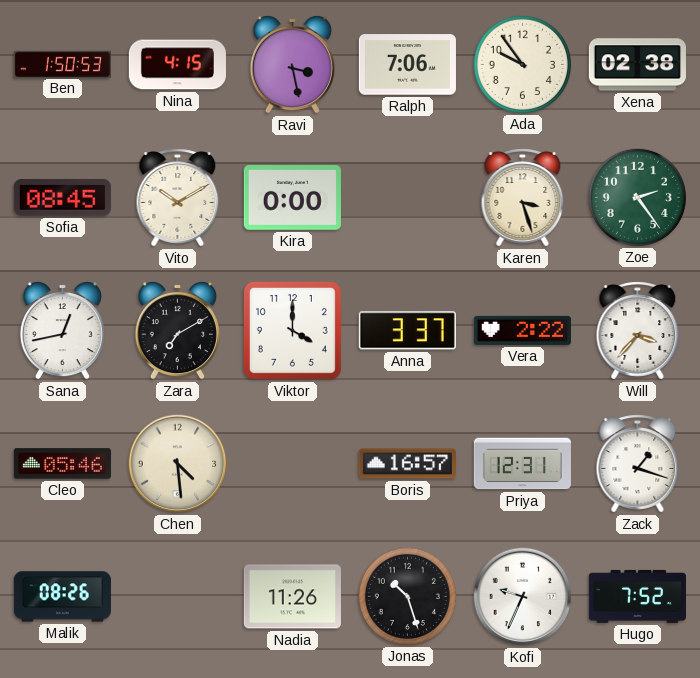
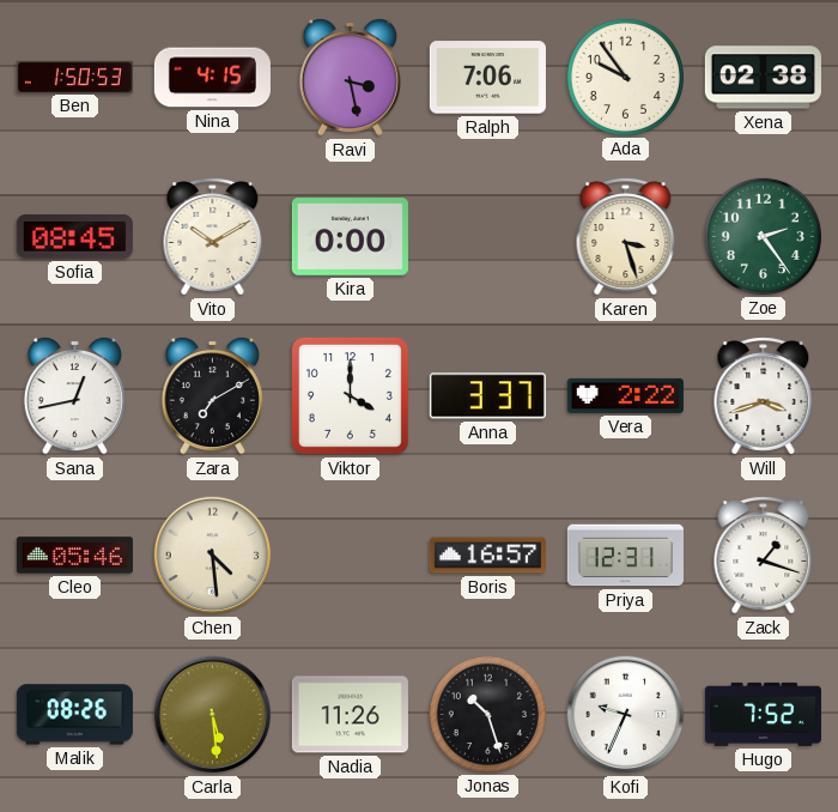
Will: 3:37 -> 3:42
Carla: none -> 5:29
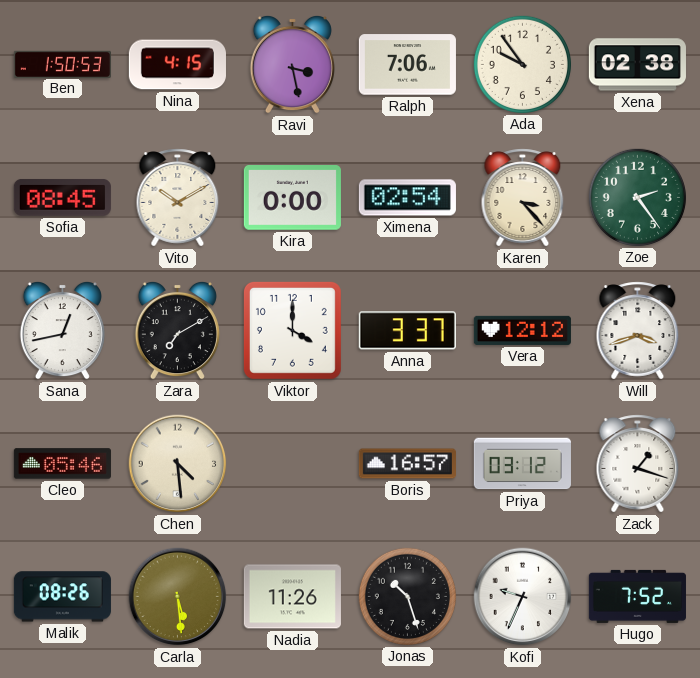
Ximena: none -> 02:54
Karen: 3:27 -> 3:23
Vera: 2:22 -> 12:12
Priya: 12:31 -> 03:12
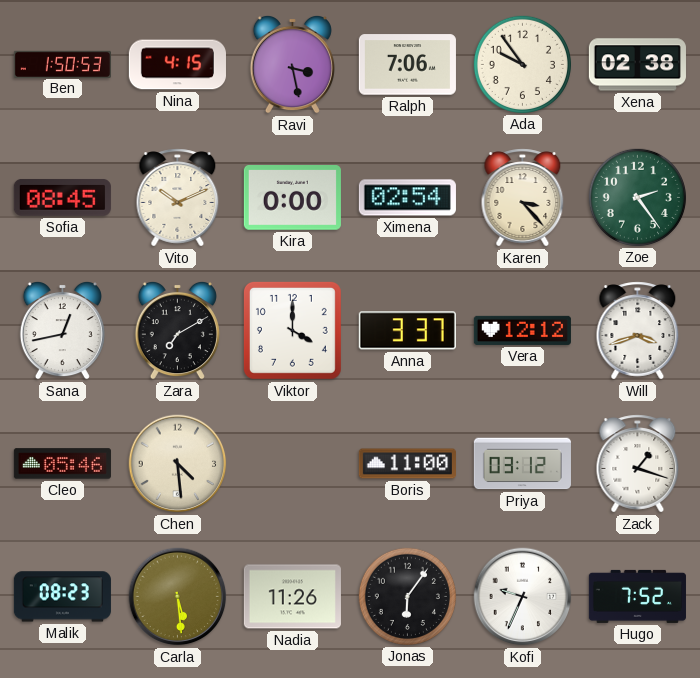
Vito: 10:10 -> 10:11
Boris: 16:57 -> 11:00
Malik: 08:26 -> 08:23
Jonas: 10:27 -> 6:06
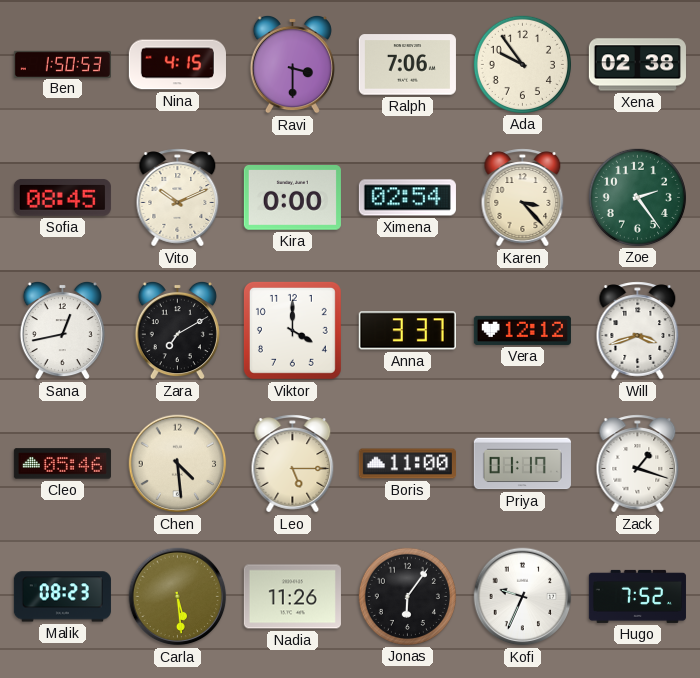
Ravi: 3:28 -> 3:30
Leo: none -> 5:15
Priya: 03:12 -> 01:17
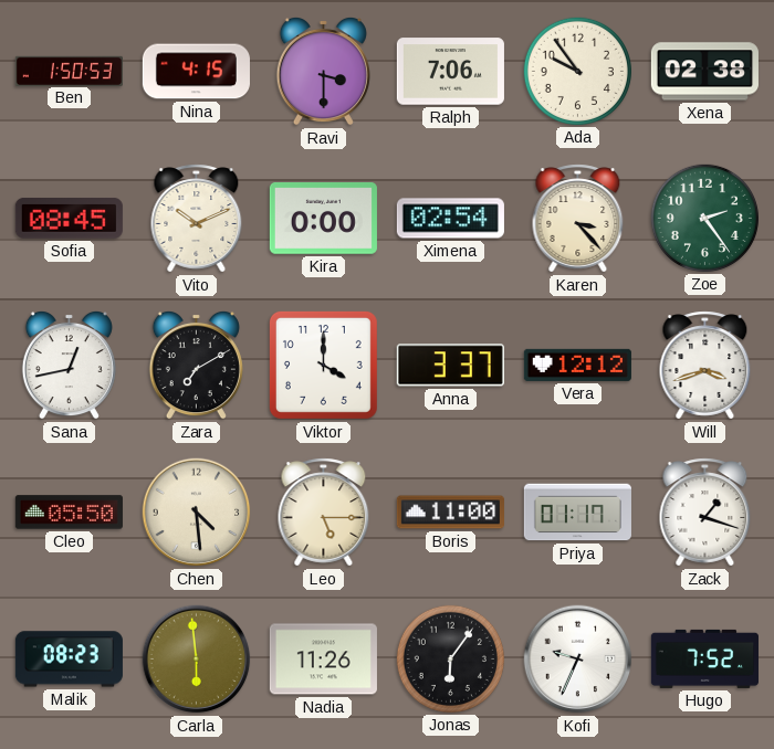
Cleo: 05:46 -> 05:50
Carla: 5:29 -> 5:59
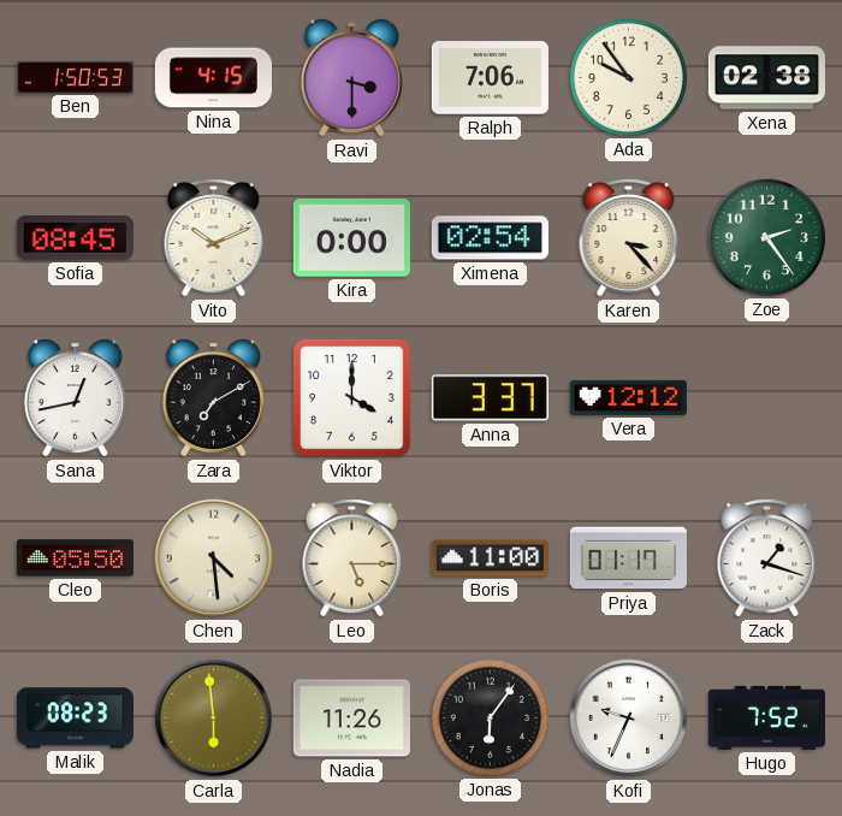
Will: 3:42 -> none
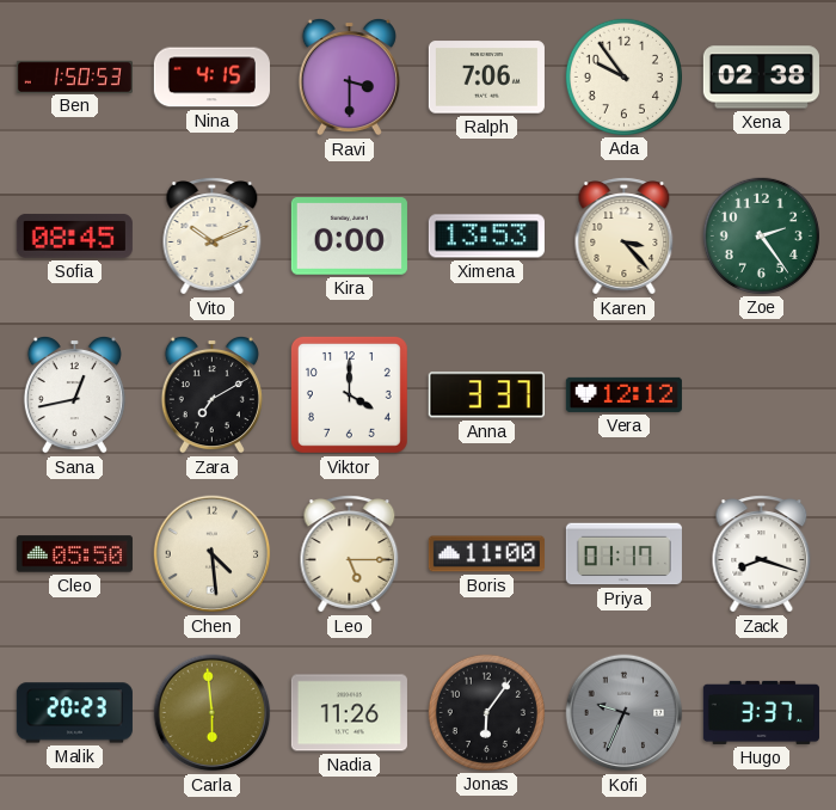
Ximena: 02:54 -> 13:53
Zack: 1:18 -> 8:18
Malik: 08:23 -> 20:23
Kofi dial: white -> grey
Hugo: 7:52 -> 3:37
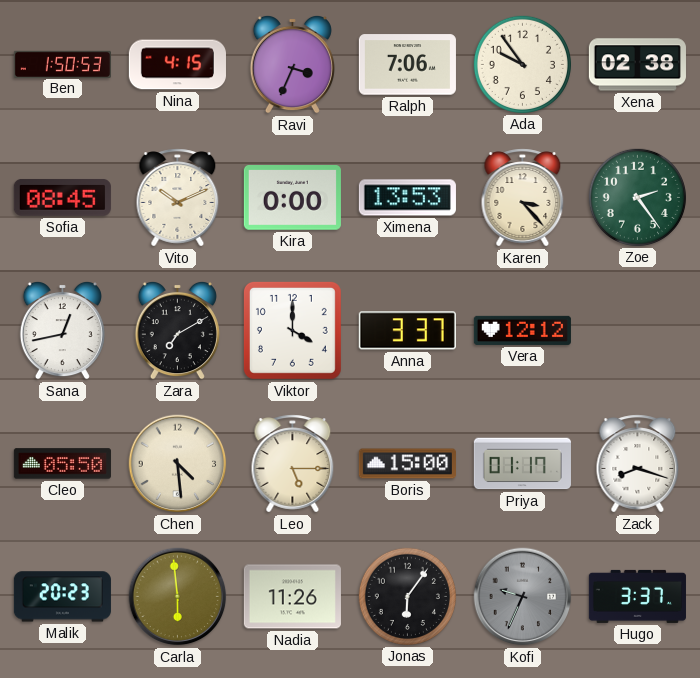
Ravi: 3:30 -> 3:34
Boris: 11:00 -> 15:00
